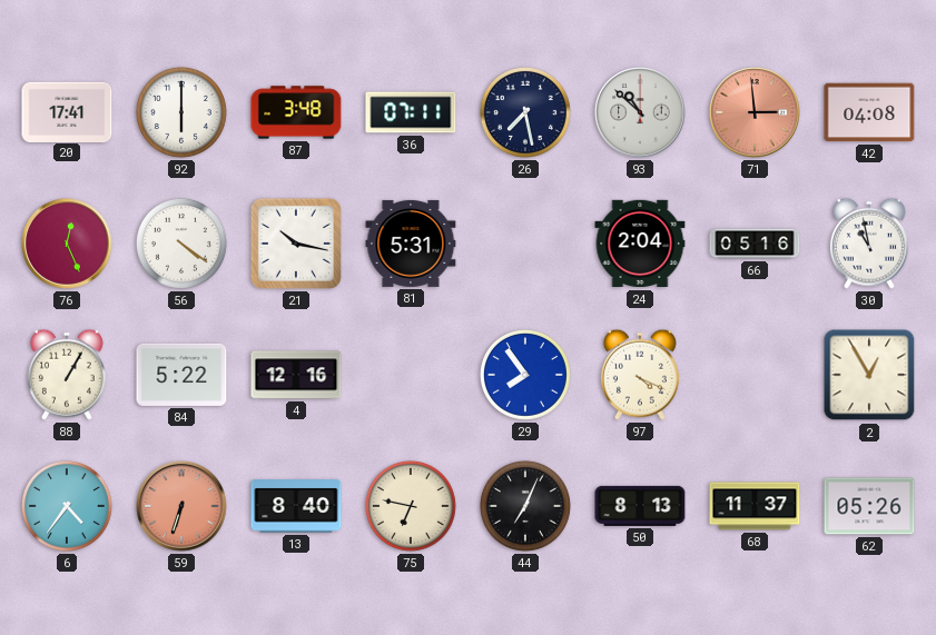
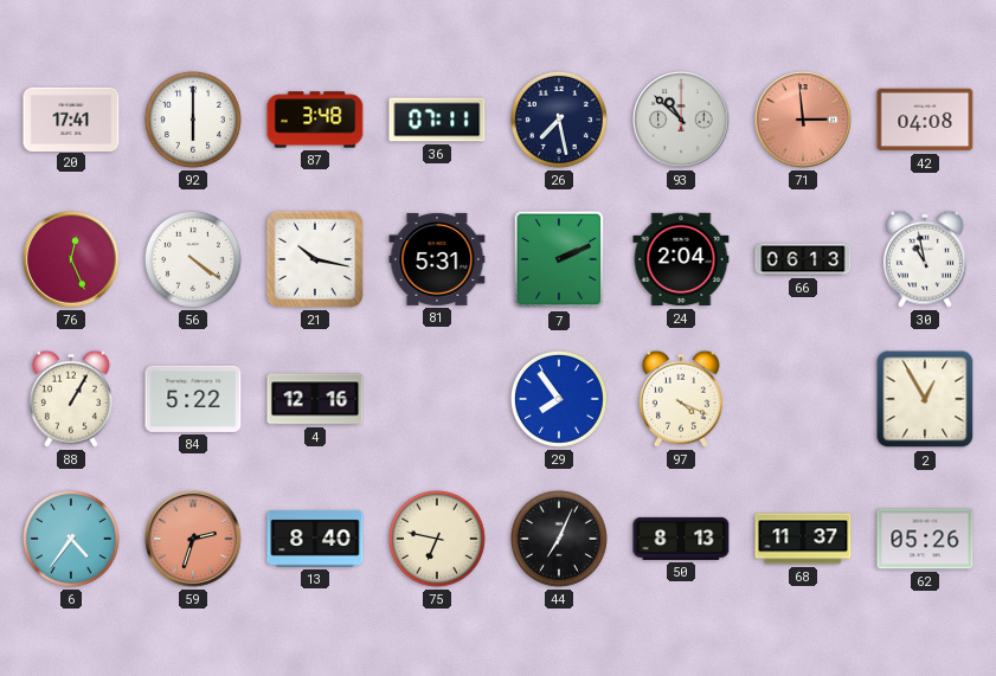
7: none -> 2:11
66: 05:16 -> 06:13
59: 6:33 -> 2:33
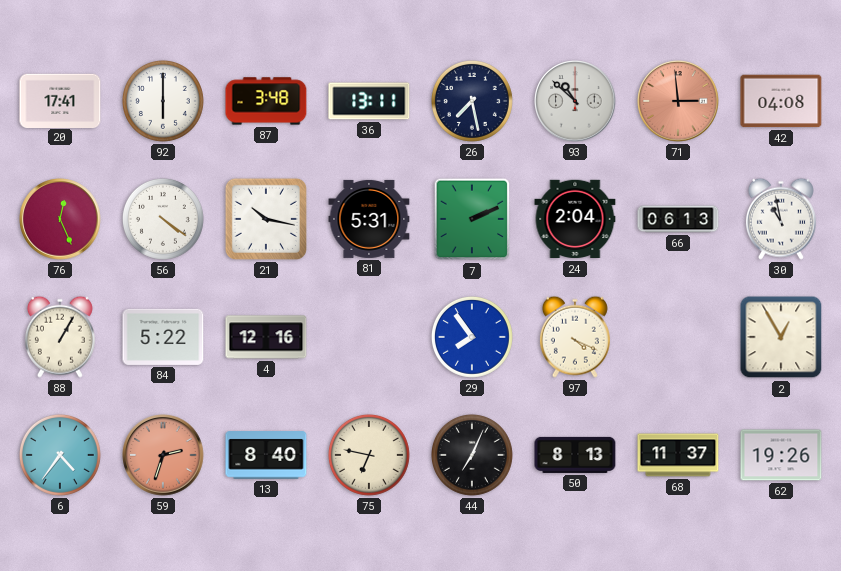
36: 07:11 -> 13:11
62: 05:26 -> 19:26
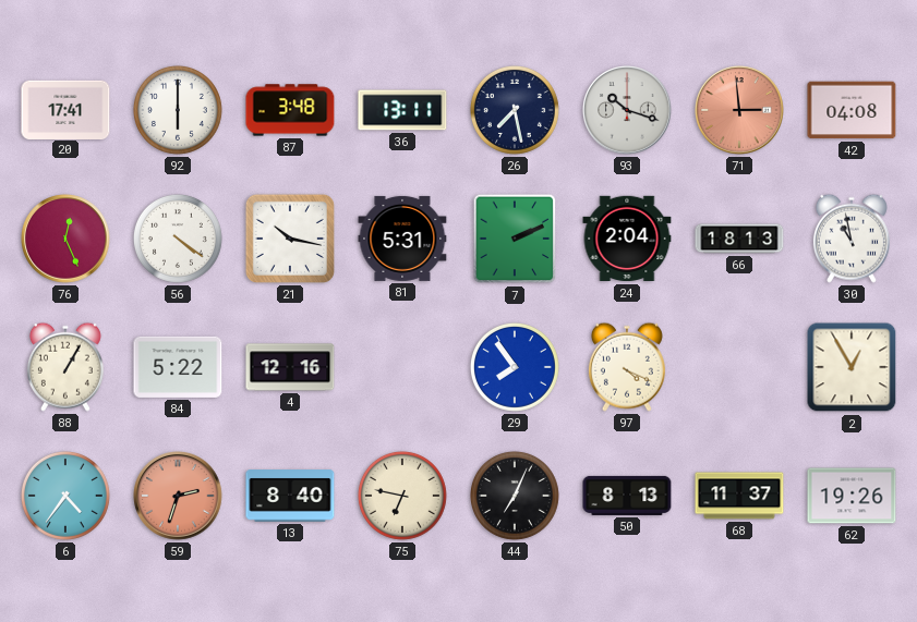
93: 10:52 -> 10:18
66: 06:13 -> 18:13
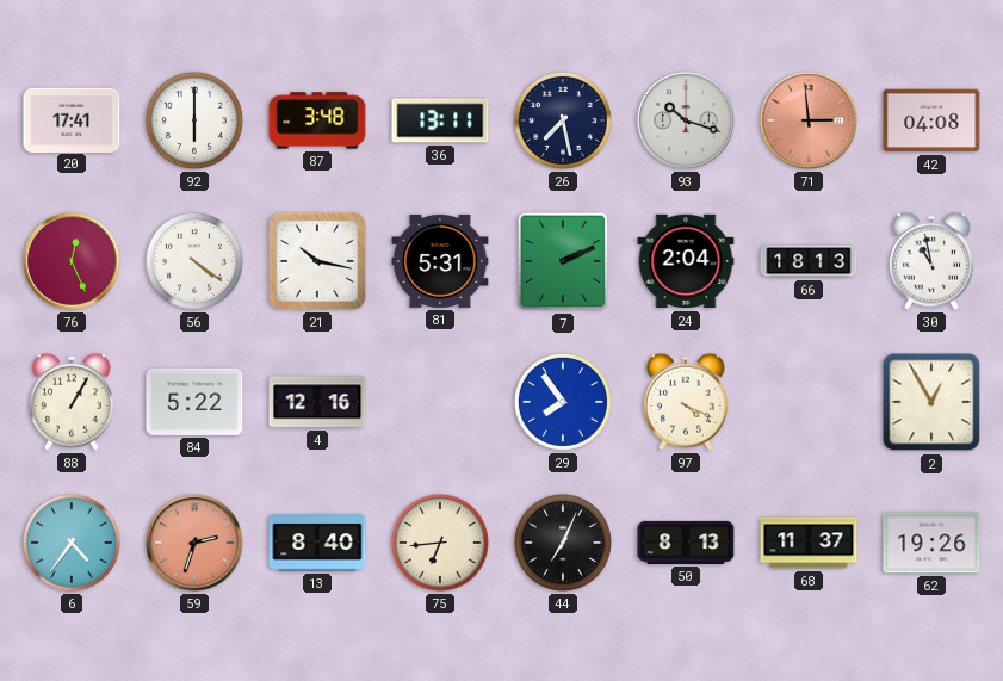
75: 6:47 -> 6:44
